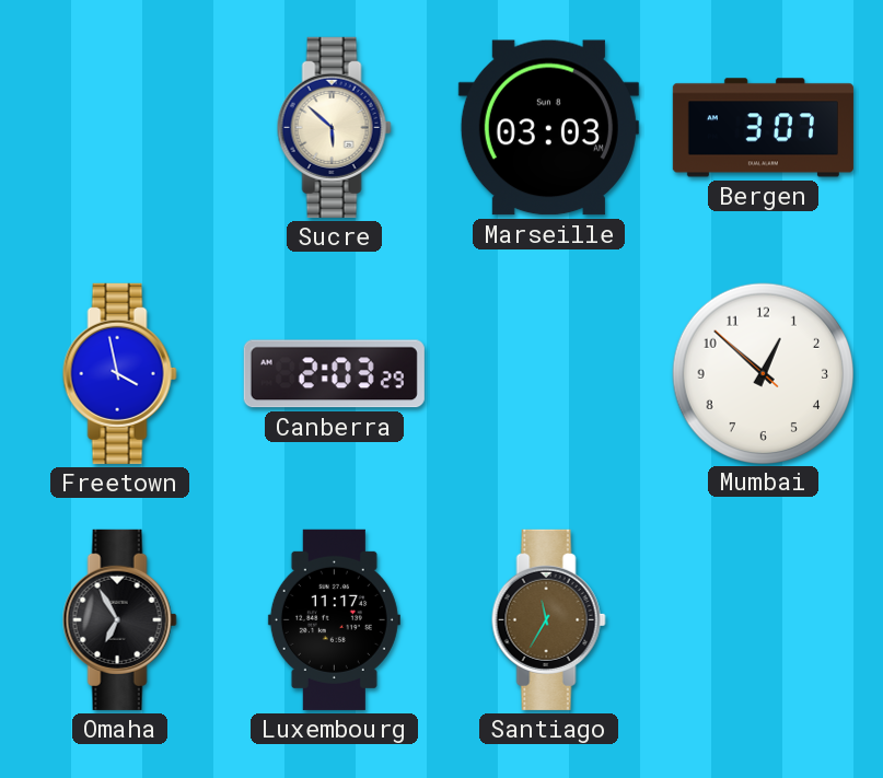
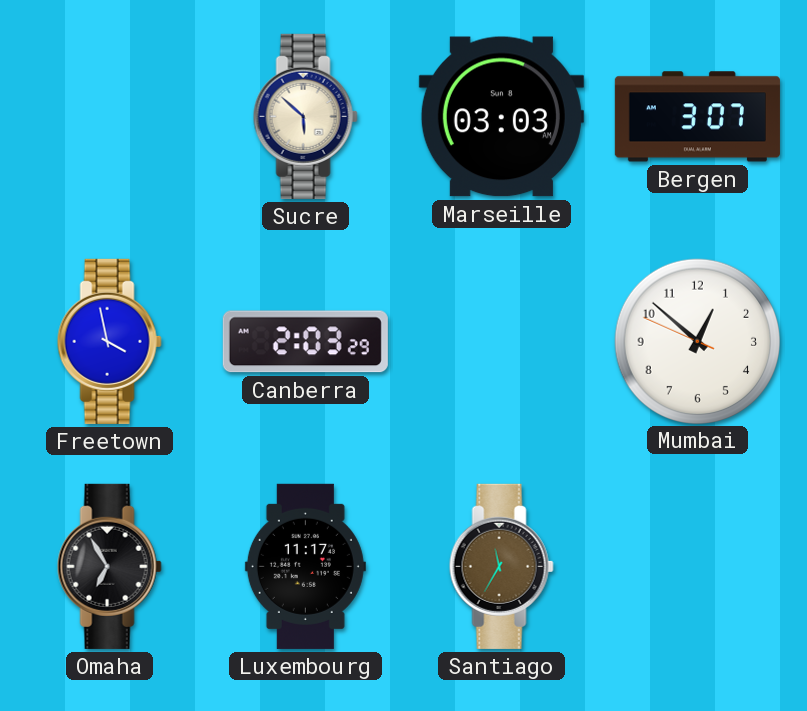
Mumbai: 12:51:52 -> 12:51:49
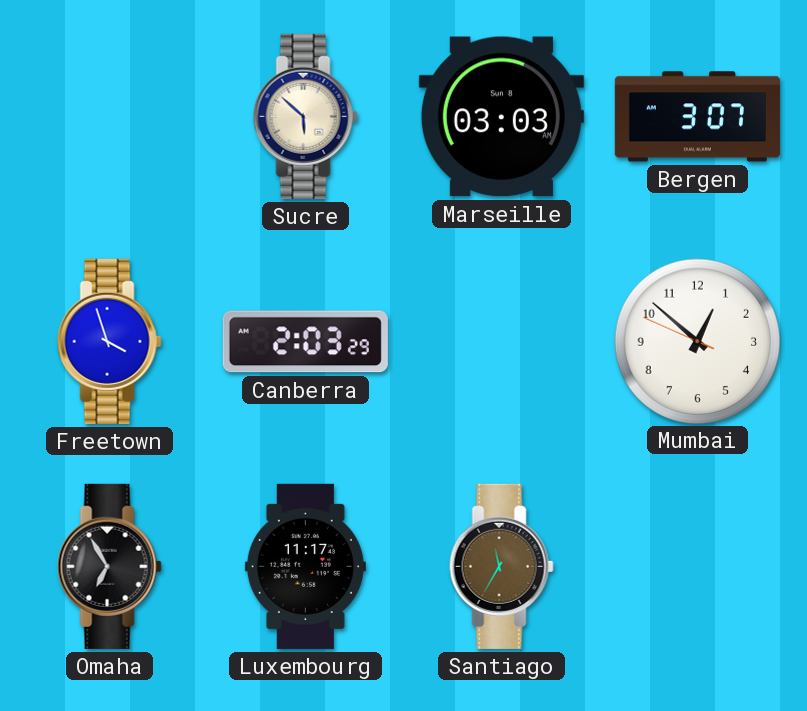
Freetown: 3:58 -> 3:57
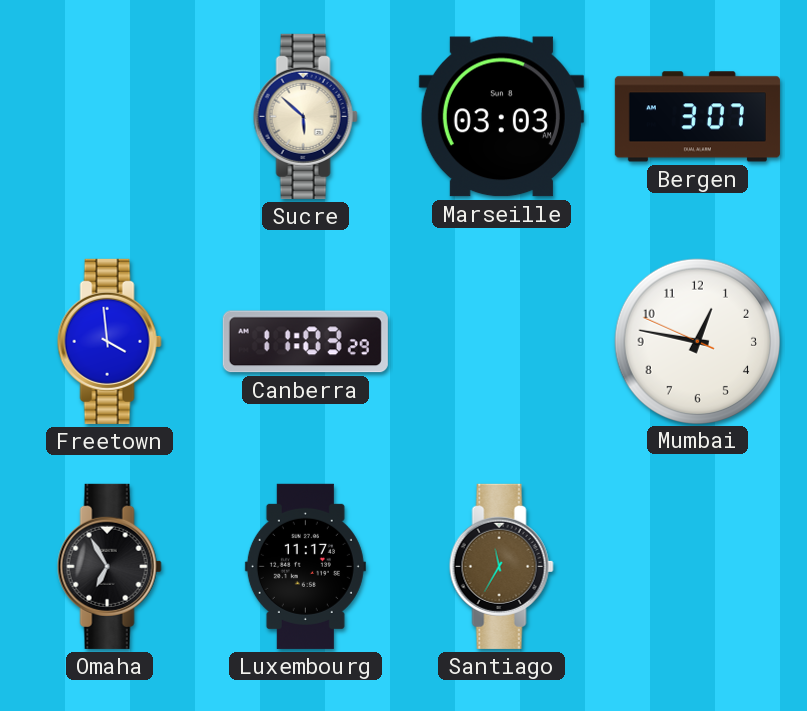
Freetown: 3:57 -> 3:59
Canberra: 2:03 -> 11:03
Mumbai: 12:51 -> 12:46
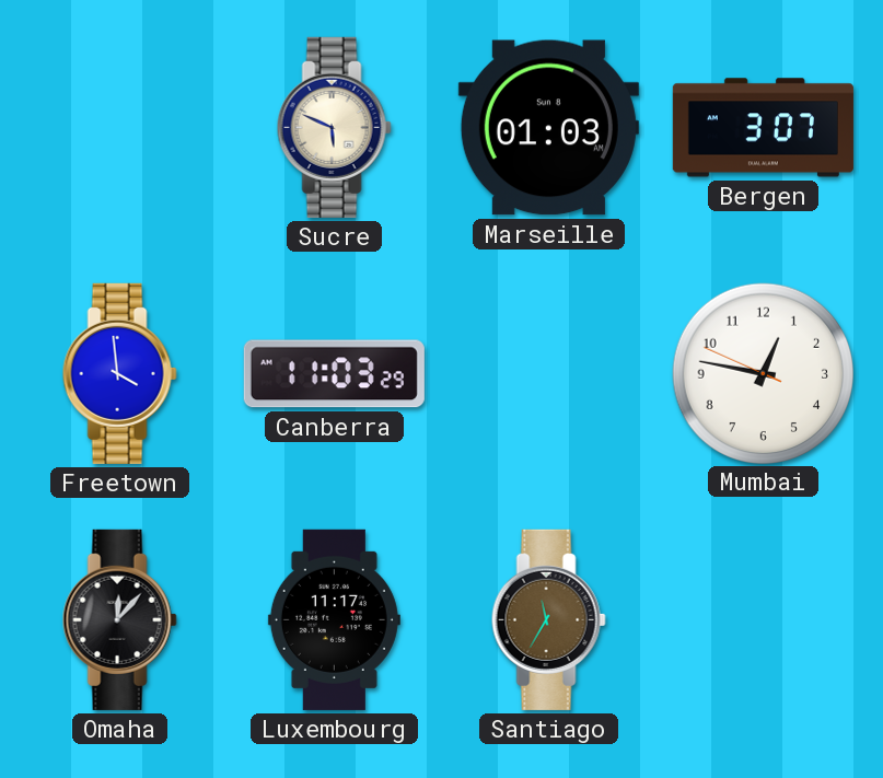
Sucre: 5:52 -> 5:49
Marseille: 03:03 -> 01:03
Omaha: 6:55 -> 12:07
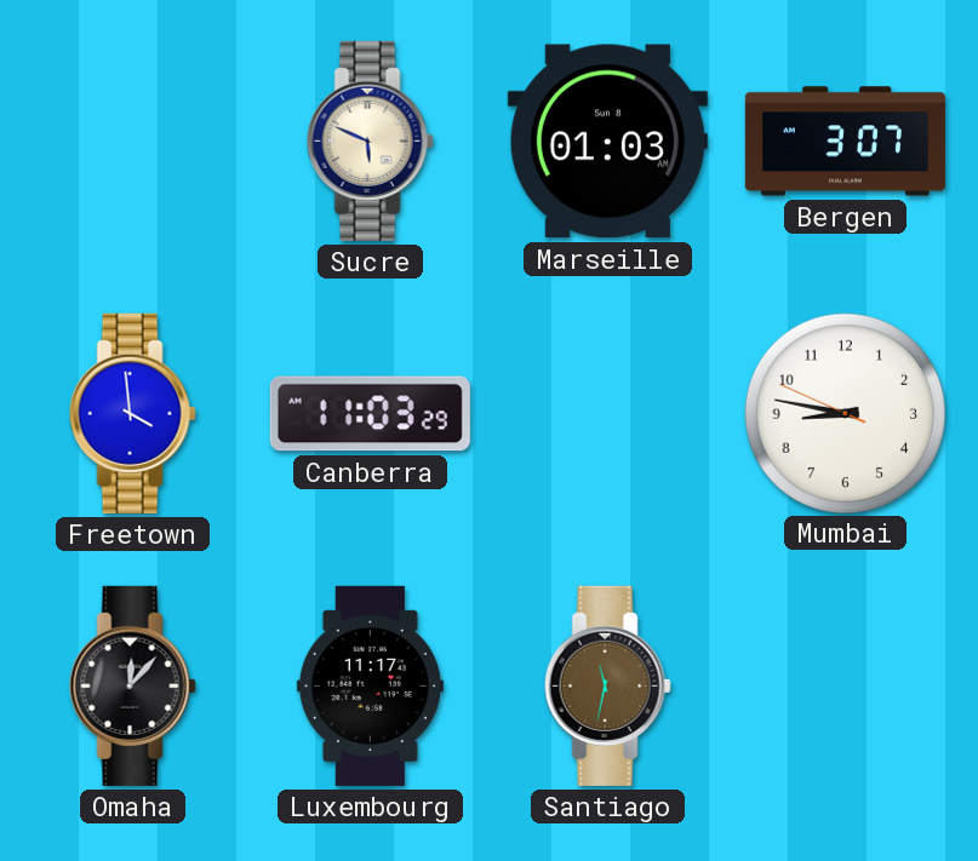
Mumbai: 12:46 -> 8:46
Santiago: 11:35 -> 11:32
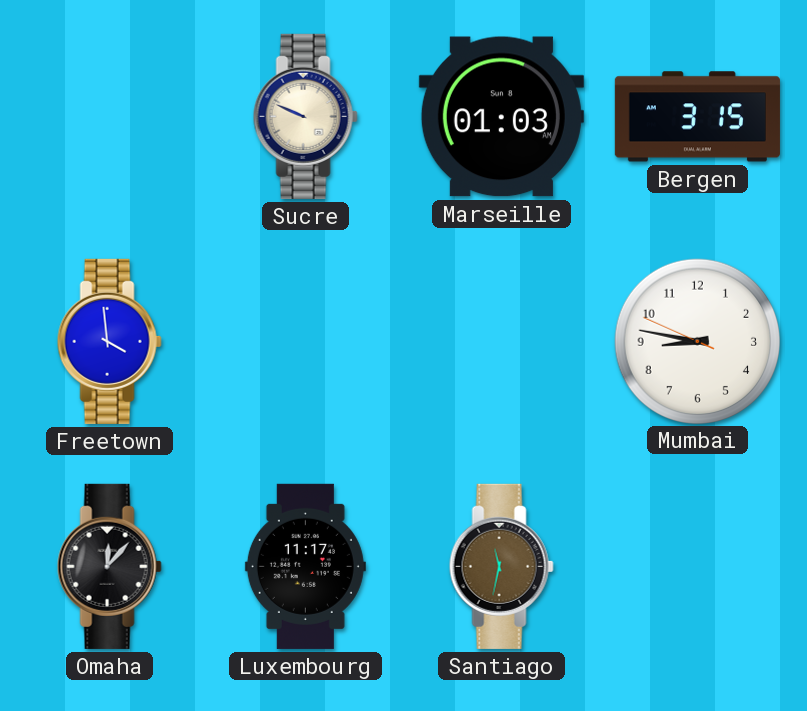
Sucre: 5:49 -> 9:49
Bergen: 3:07 -> 3:15
Canberra: 11:03 -> none
